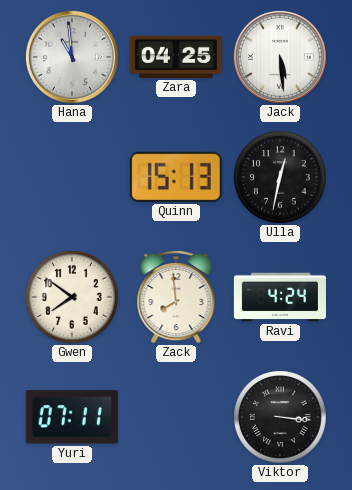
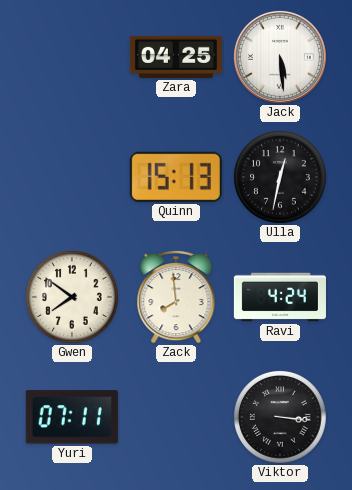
Hana: 10:59 -> none
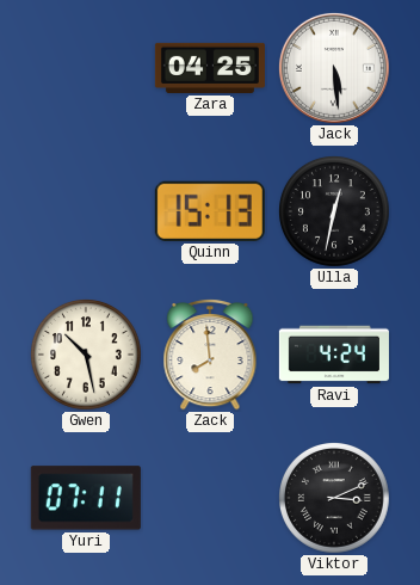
Gwen: 7:51 -> 10:28
Viktor: 3:16 -> 3:11
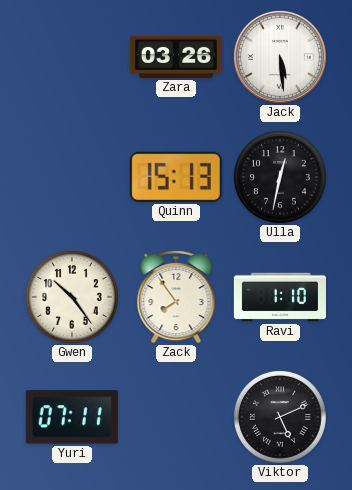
Zara: 04:25 -> 03:26
Gwen: 10:28 -> 10:24
Zack: 7:59 -> 7:54
Ravi: 4:24 -> 1:10
Viktor: 3:11 -> 5:11
